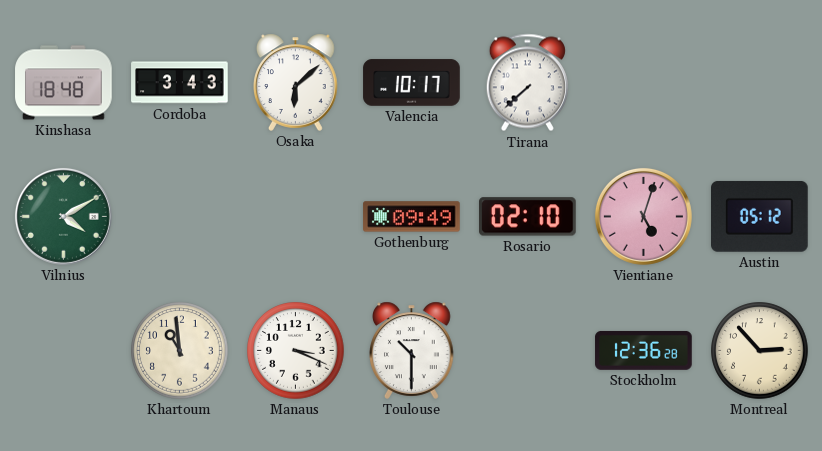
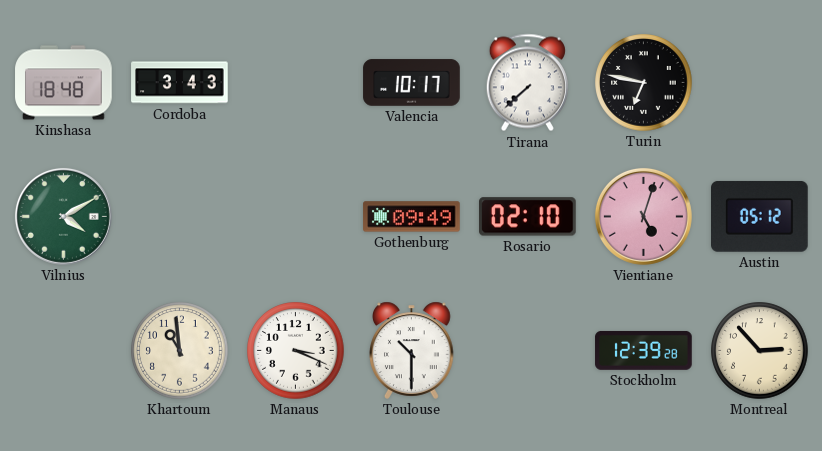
Osaka: 6:08 -> none
Turin: none -> 6:47
Stockholm: 12:36 -> 12:39
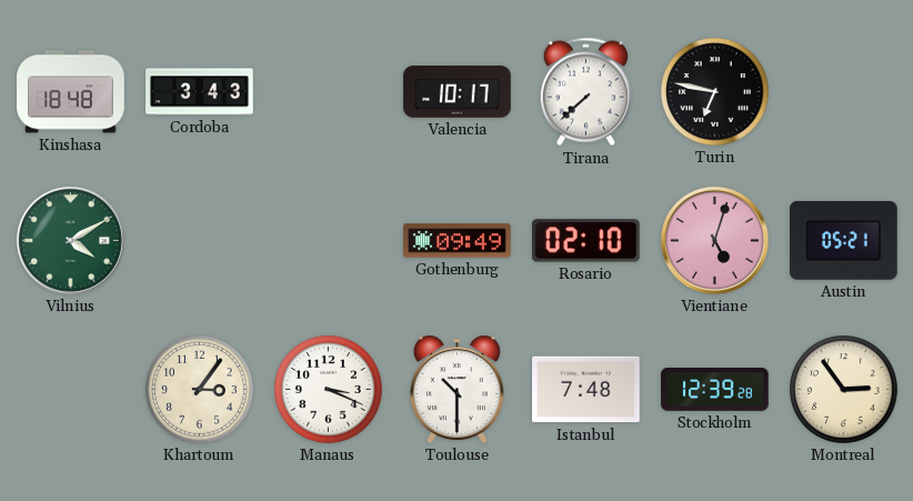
Austin: 05:12 -> 05:21
Khartoum: 10:59 -> 3:06
Istanbul: none -> 7:48
Montreal: 2:53 -> 2:54
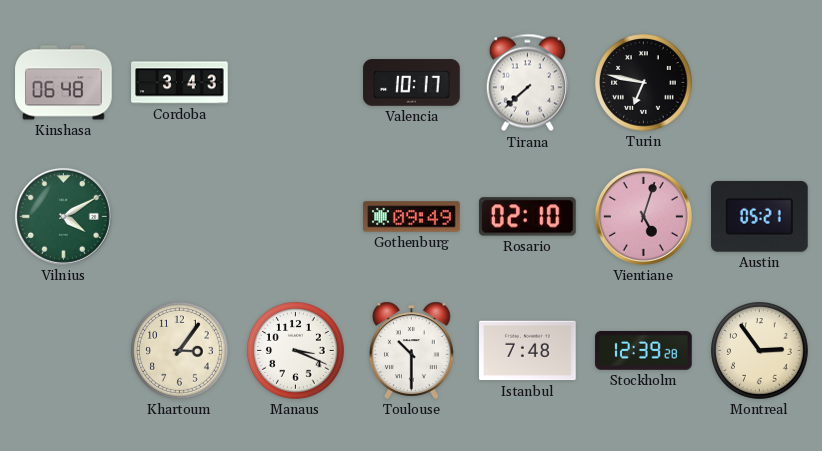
Kinshasa: 18:48 -> 06:48
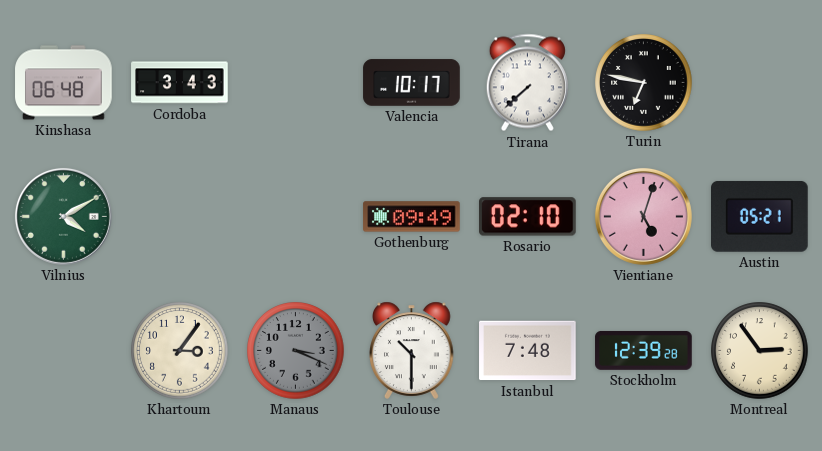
Manaus dial: white -> grey
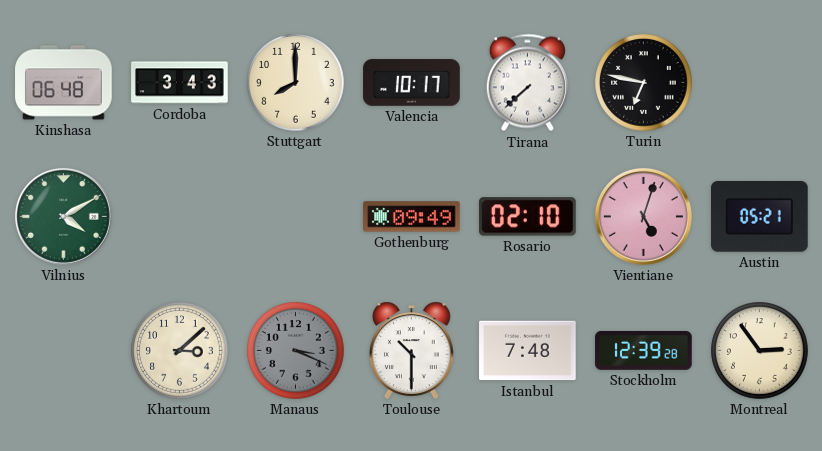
Stuttgart: none -> 8:00
Khartoum: 3:06 -> 3:08
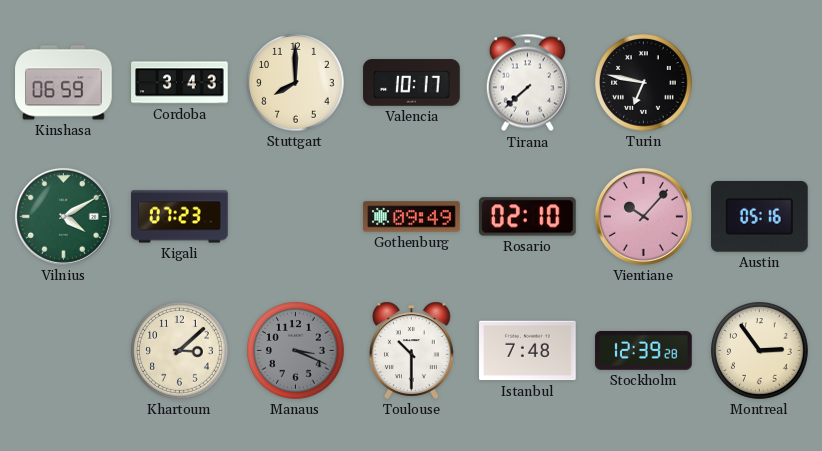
Kinshasa: 06:48 -> 06:59
Kigali: none -> 07:23
Vientiane: 5:03 -> 10:07
Austin: 05:21 -> 05:16
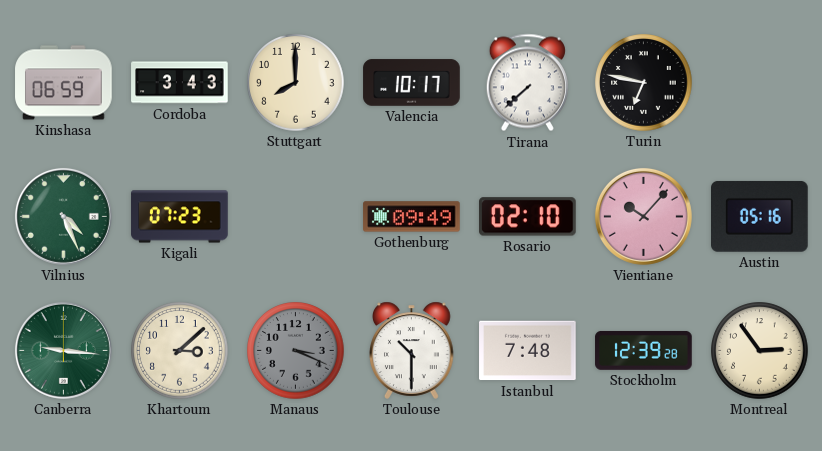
Vilnius: 4:10 -> 4:26
Canberra: none -> 9:16
